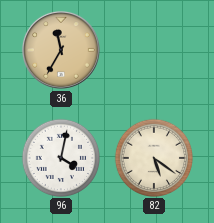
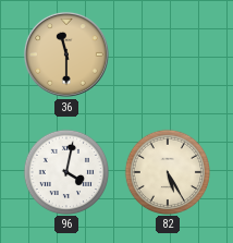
36: 11:35 -> 11:30
82: 5:21 -> 5:25
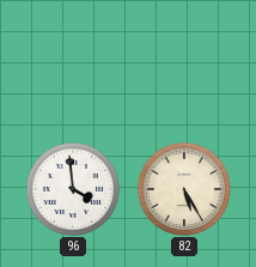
36: 11:30 -> none
96: 4:02 -> 3:59
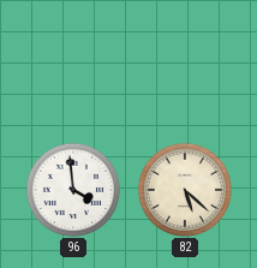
82: 5:25 -> 5:22
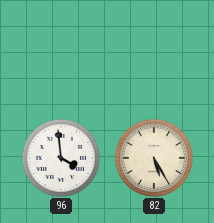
82: 5:22 -> 5:25
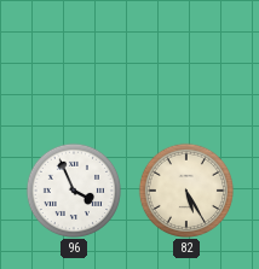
96: 3:59 -> 3:56
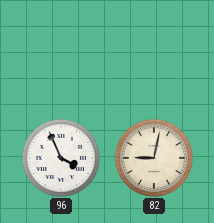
82: 5:25 -> 9:02
